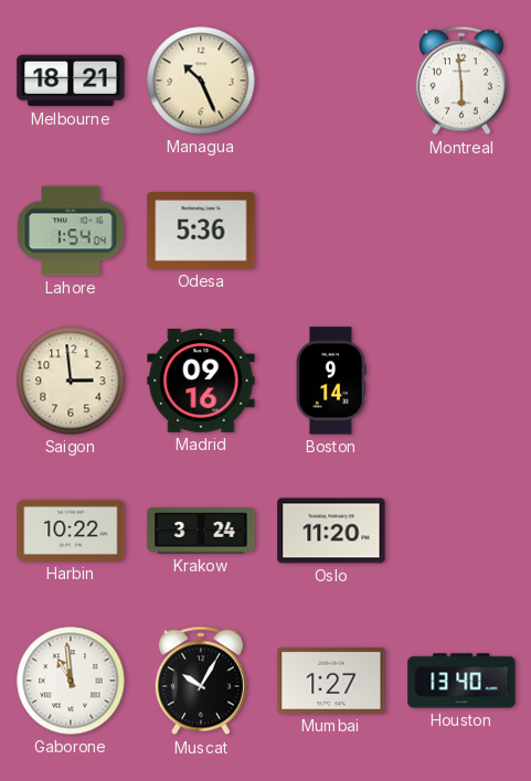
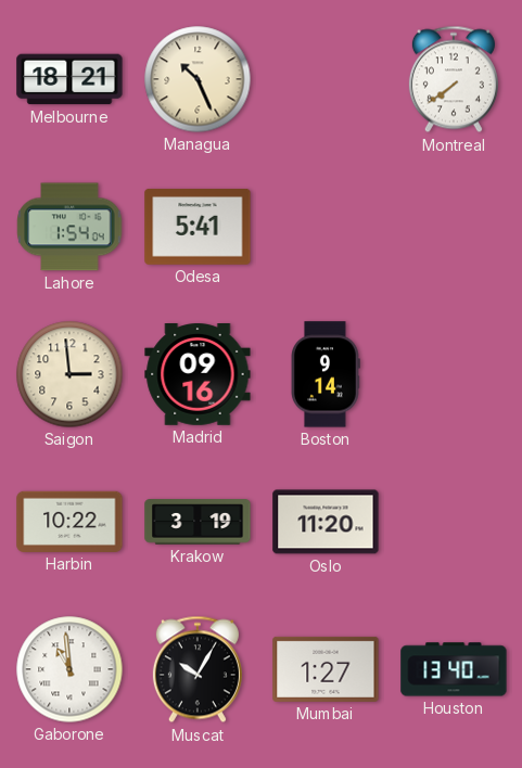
Montreal: 5:59 -> 7:39
Odesa: 5:36 -> 5:41
Krakow: 3:24 -> 3:19
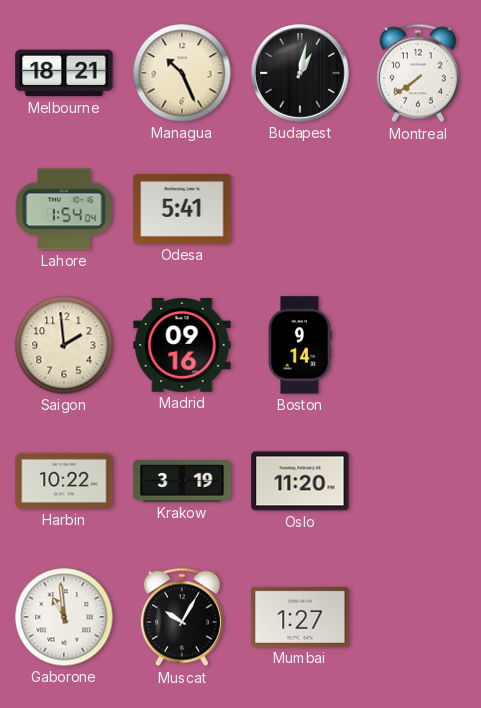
Budapest: none -> 1:02
Saigon: 2:59 -> 1:59
Houston: 13:40 -> none
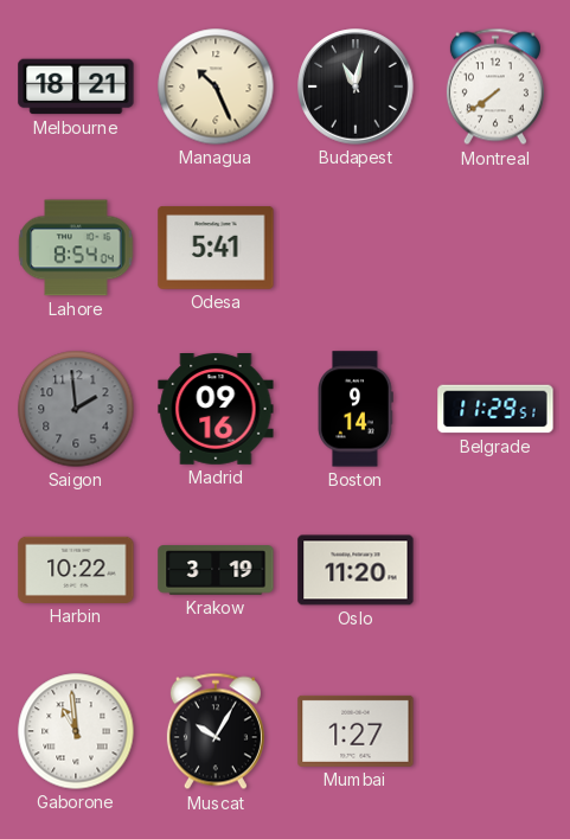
Budapest: 1:02 -> 11:02
Lahore: 1:54 -> 8:54
Saigon dial: cream -> grey
Belgrade: none -> 11:29
